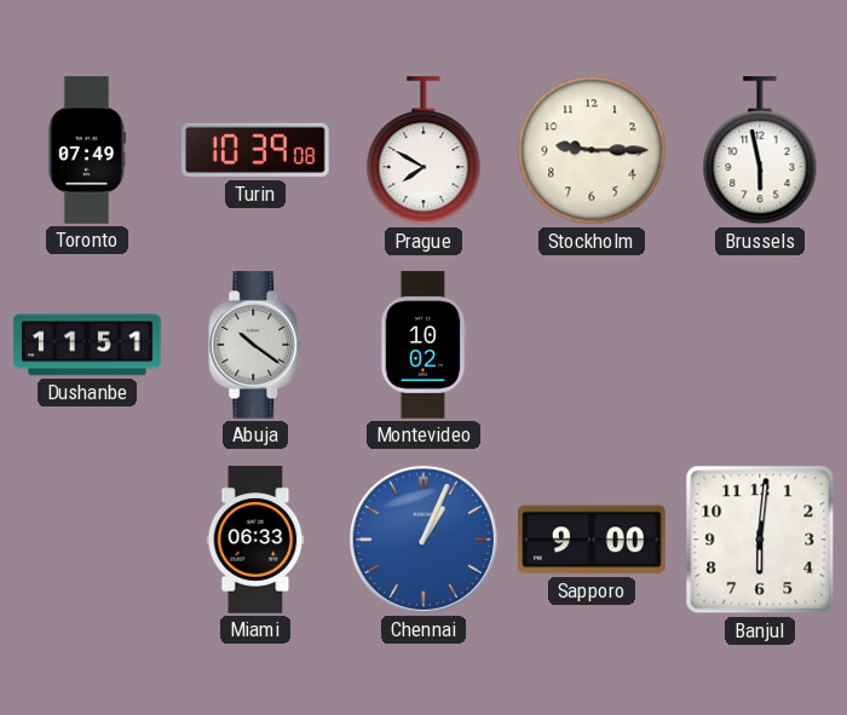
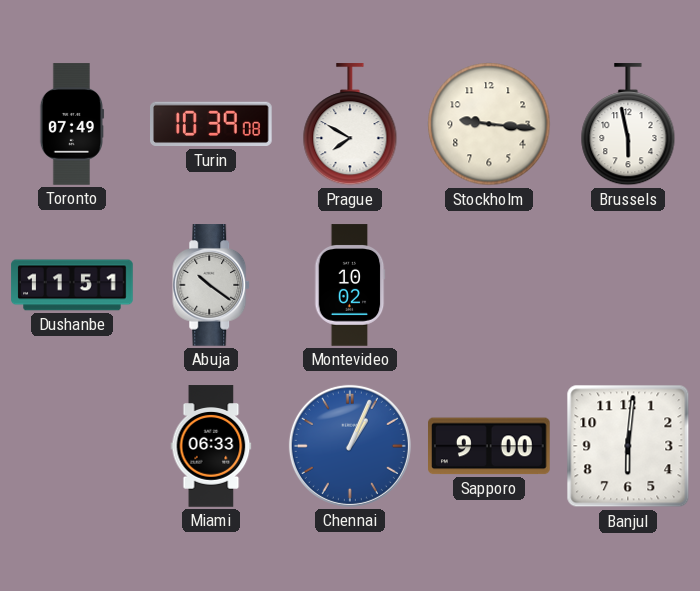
Stockholm: 9:15 -> 9:16
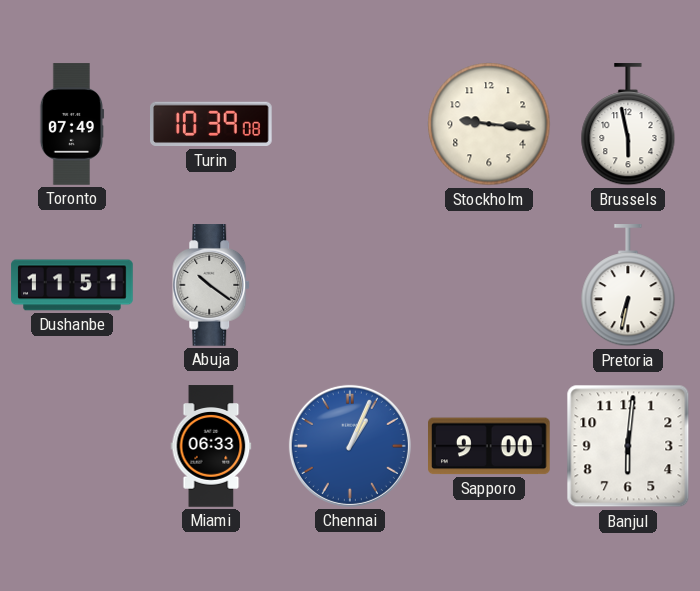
Prague: 7:50 -> none
Montevideo: 10:02 -> none
Pretoria: none -> 6:32
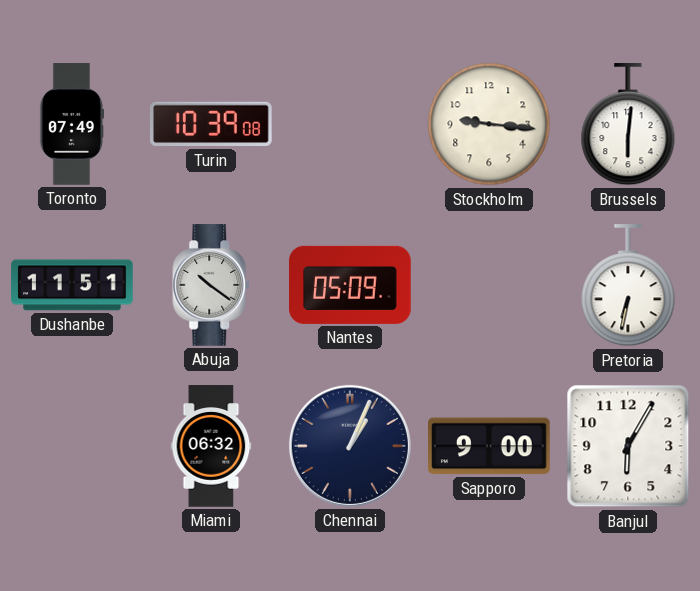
Brussels: 5:58 -> 6:01
Nantes: none -> 05:09
Miami: 06:33 -> 06:32
Chennai dial: blue -> navy
Banjul: 6:01 -> 6:05
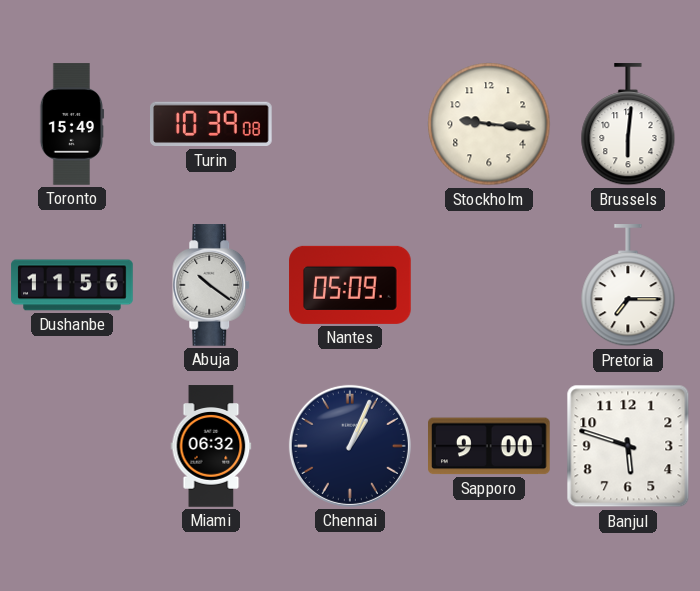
Toronto: 07:49 -> 15:49
Dushanbe: 11:51 -> 11:56
Pretoria: 6:32 -> 7:15
Banjul: 6:05 -> 5:48
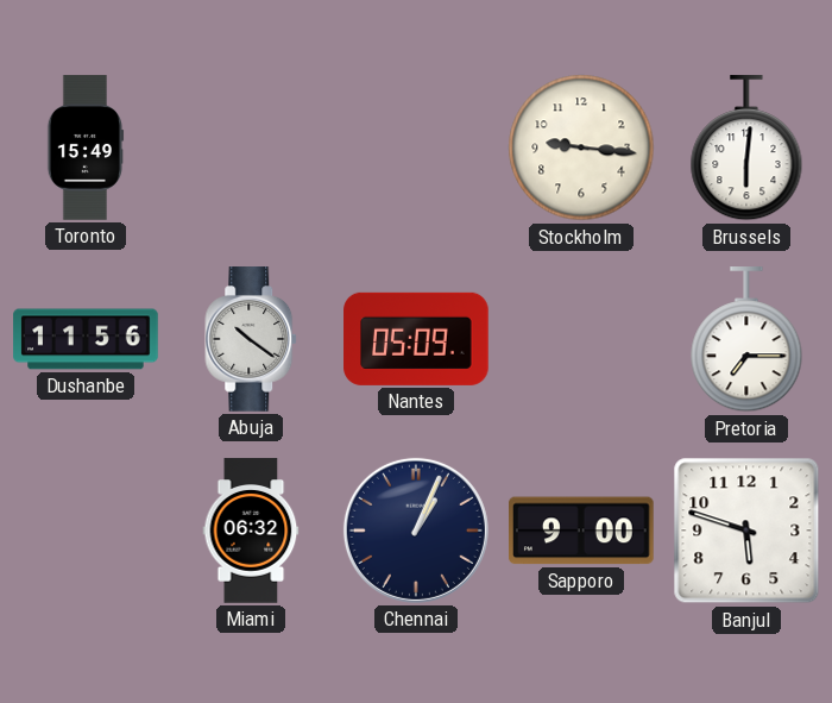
Turin: 10:39 -> none
